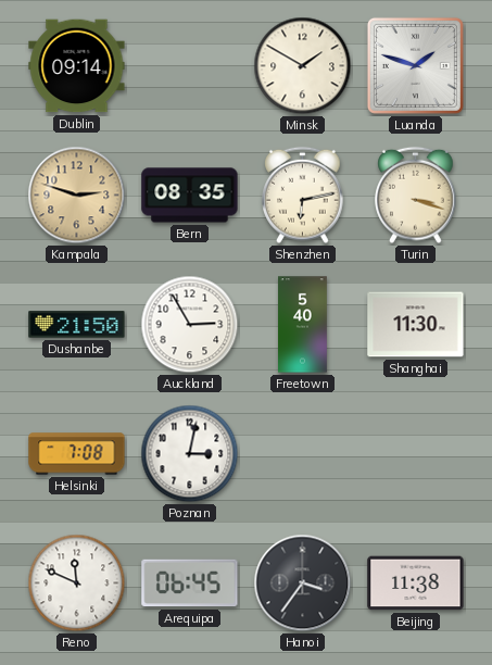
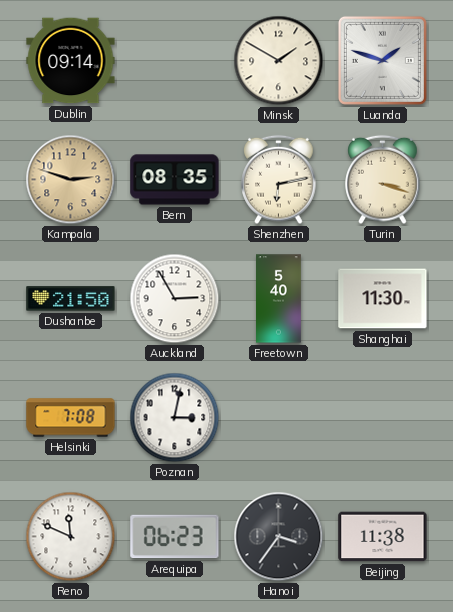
Arequipa: 06:45 -> 06:23
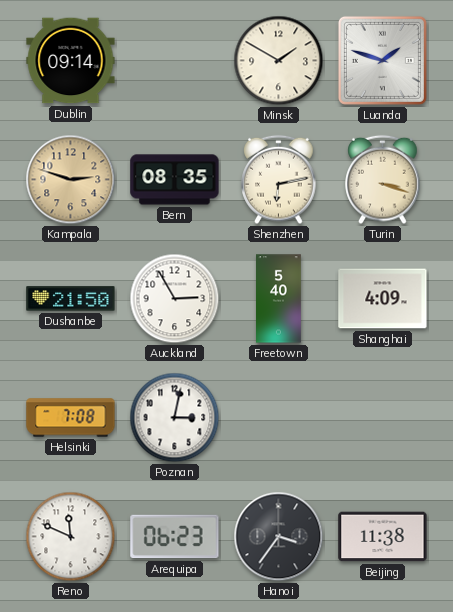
Shanghai: 11:30 -> 4:09
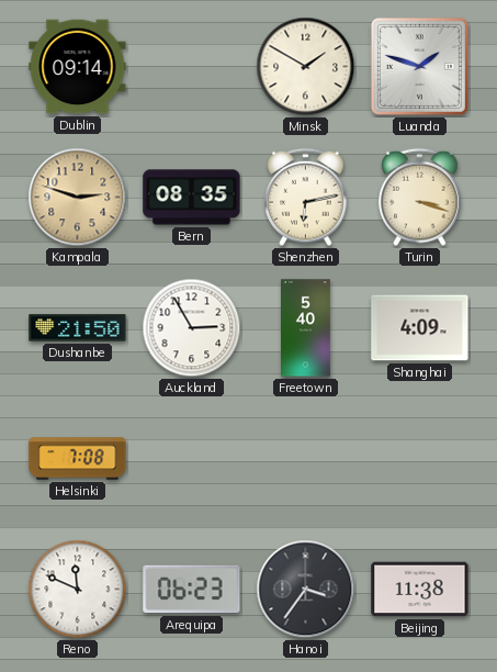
Poznan: 3:02 -> none
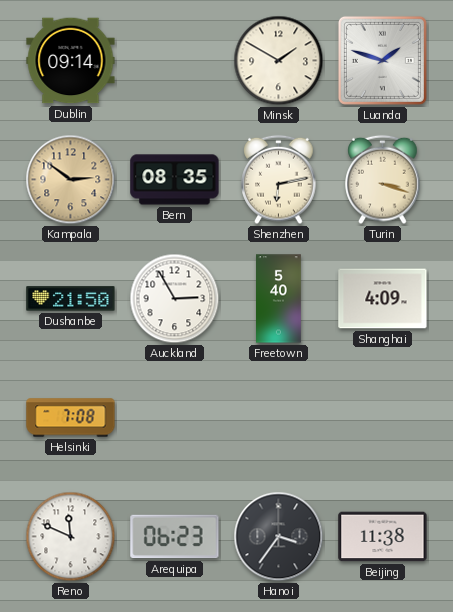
Kampala: 2:48 -> 2:51
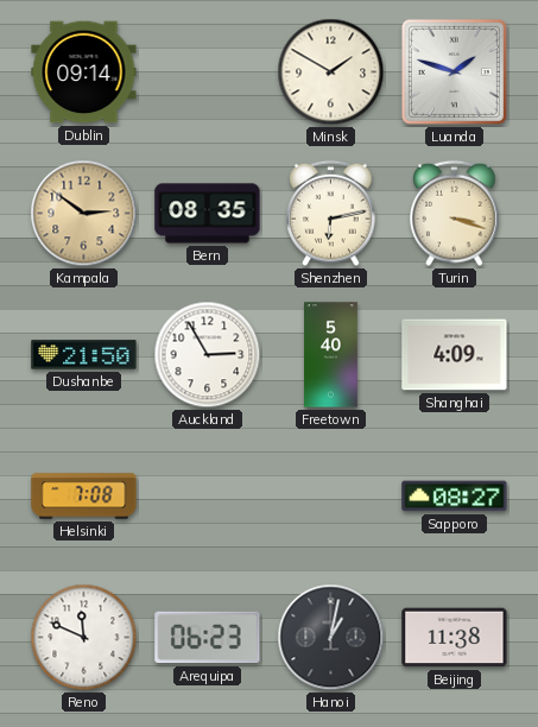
Sapporo: none -> 08:27
Hanoi: 3:36 -> 1:02
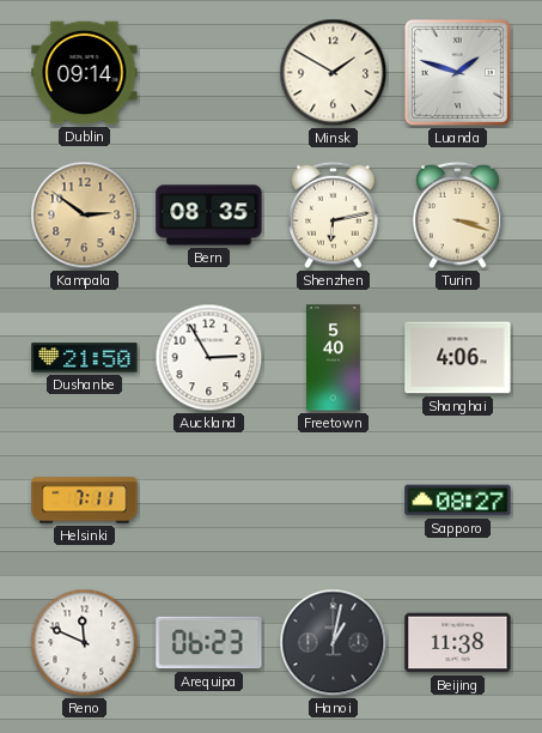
Shanghai: 4:09 -> 4:06
Helsinki: 7:08 -> 7:11
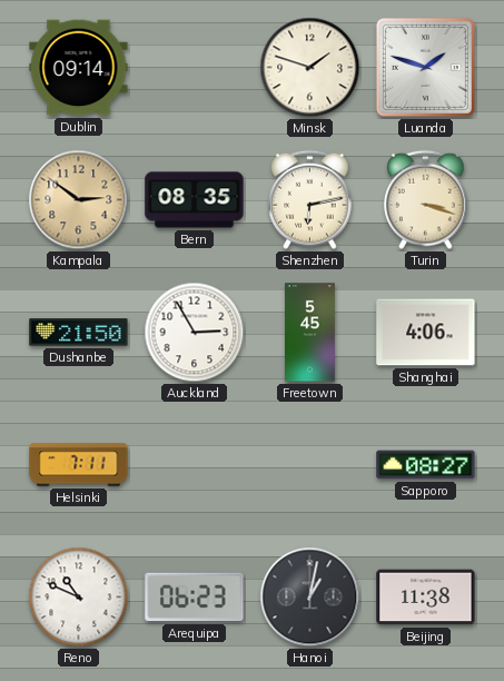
Minsk: 1:50 -> 1:48
Freetown: 5:40 -> 5:45
Reno: 11:49 -> 10:49
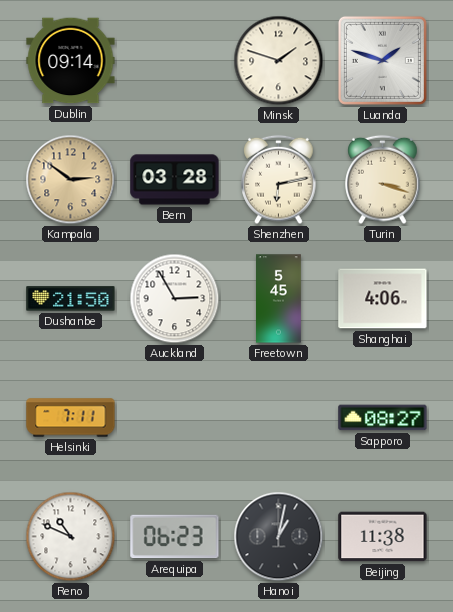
Bern: 08:35 -> 03:28
